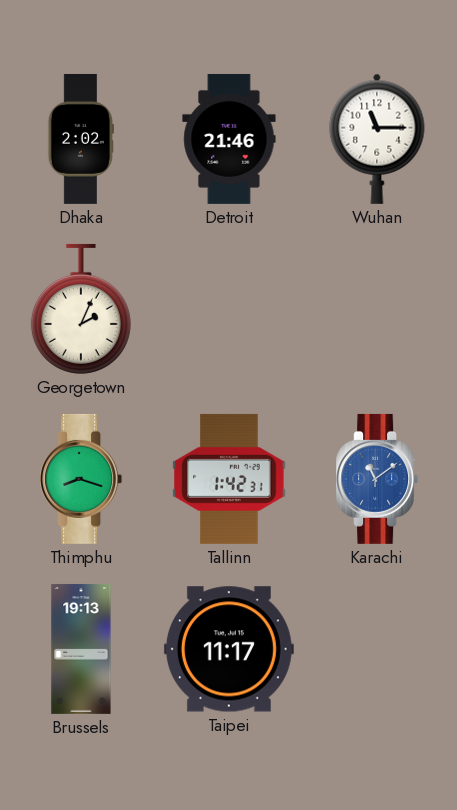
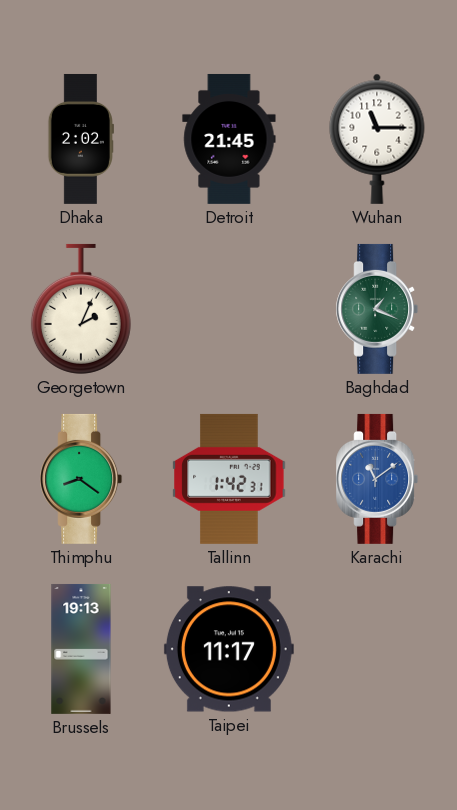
Detroit: 21:46 -> 21:45
Baghdad: none -> 1:19
Thimphu: 8:18 -> 8:21
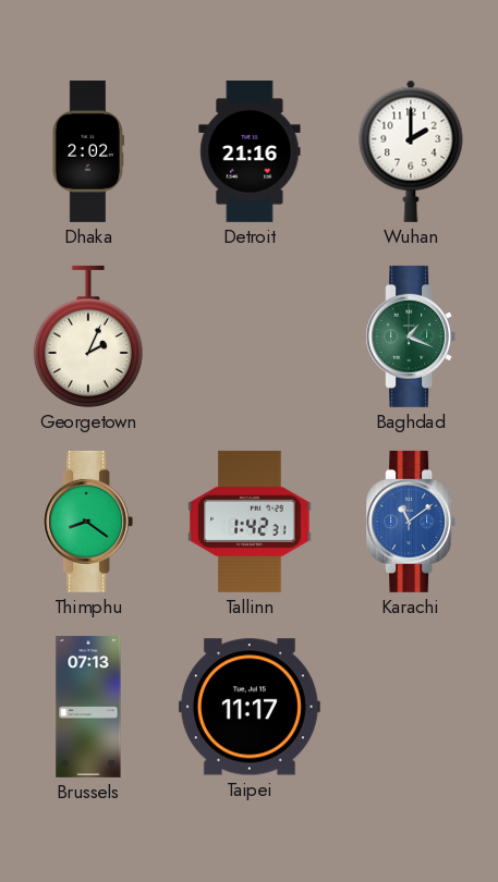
Detroit: 21:45 -> 21:16
Wuhan: 11:15 -> 2:00
Brussels: 19:13 -> 07:13
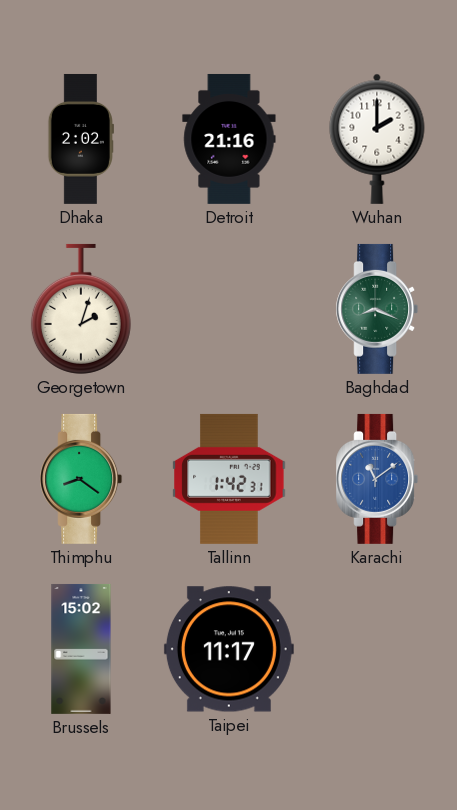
Georgetown: 2:04 -> 2:03
Baghdad: 1:19 -> 8:19
Brussels: 07:13 -> 15:02
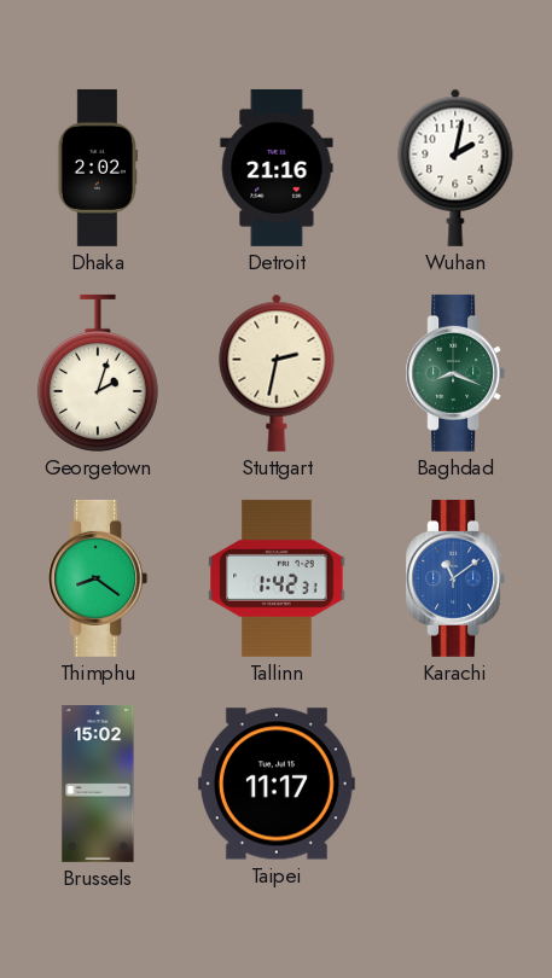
Wuhan: 2:00 -> 2:02
Stuttgart: none -> 2:32
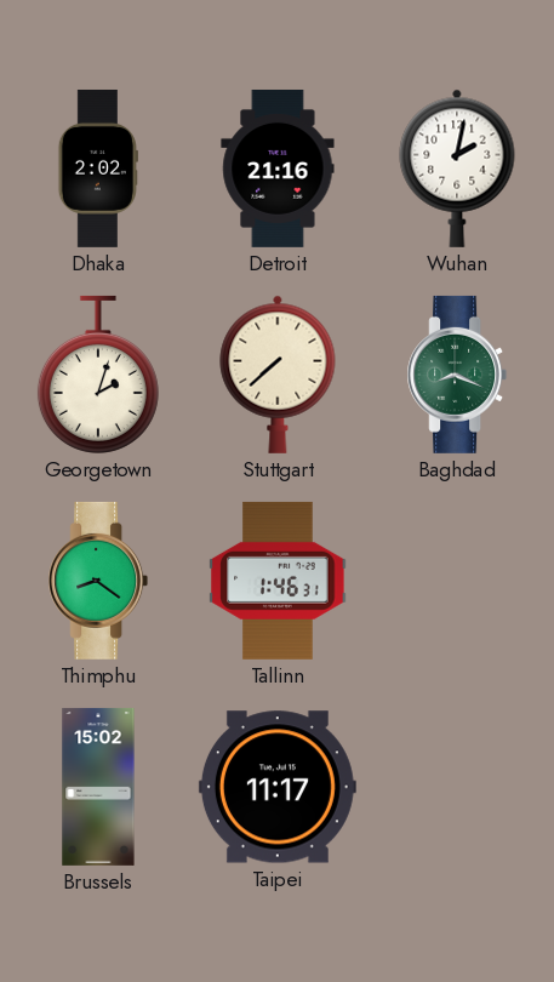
Stuttgart: 2:32 -> 7:38
Tallinn: 1:42 -> 1:46
Karachi: 11:09 -> none
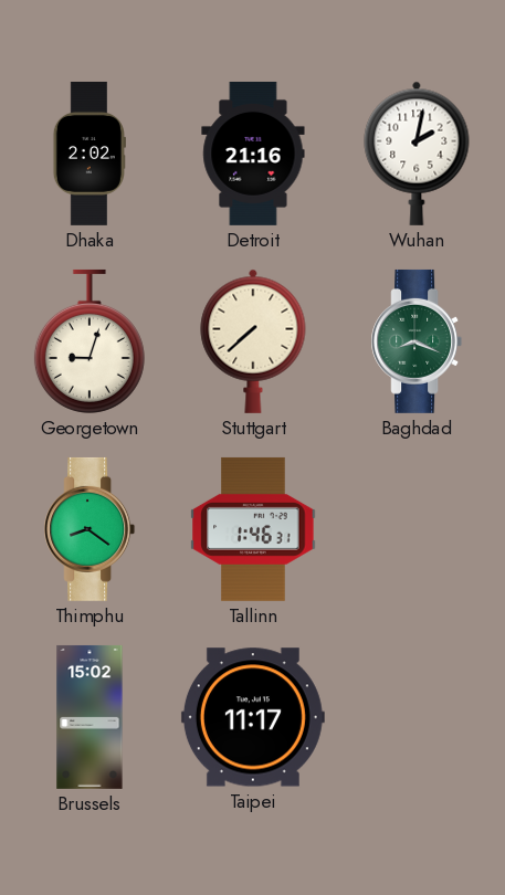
Georgetown: 2:03 -> 9:03
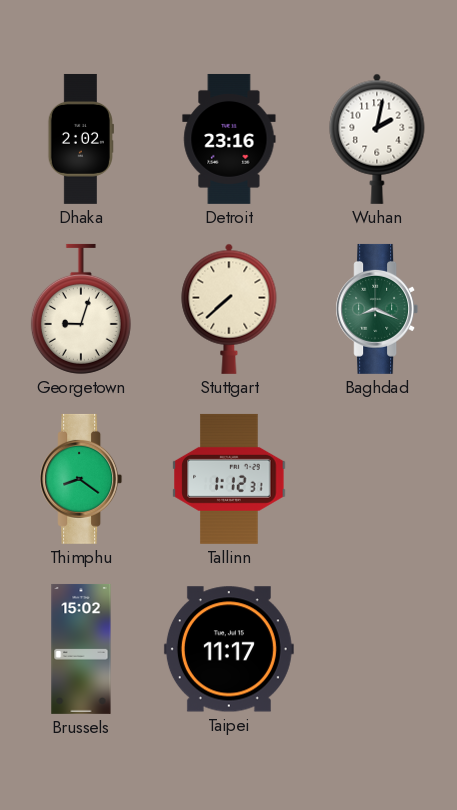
Detroit: 21:16 -> 23:16
Tallinn: 1:46 -> 1:12
